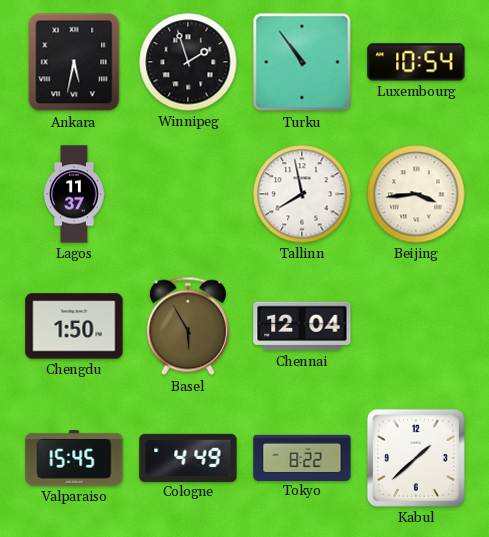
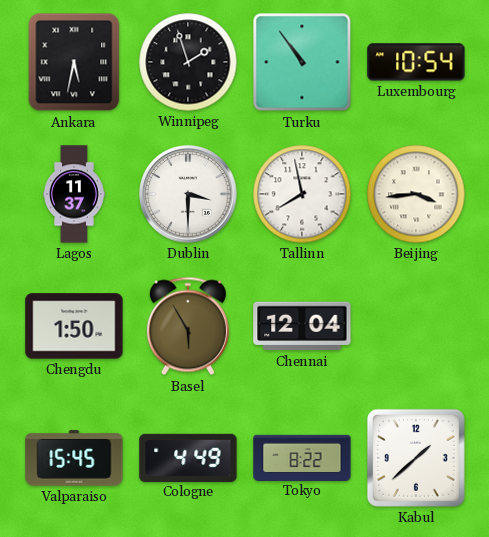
Dublin: none -> 3:30
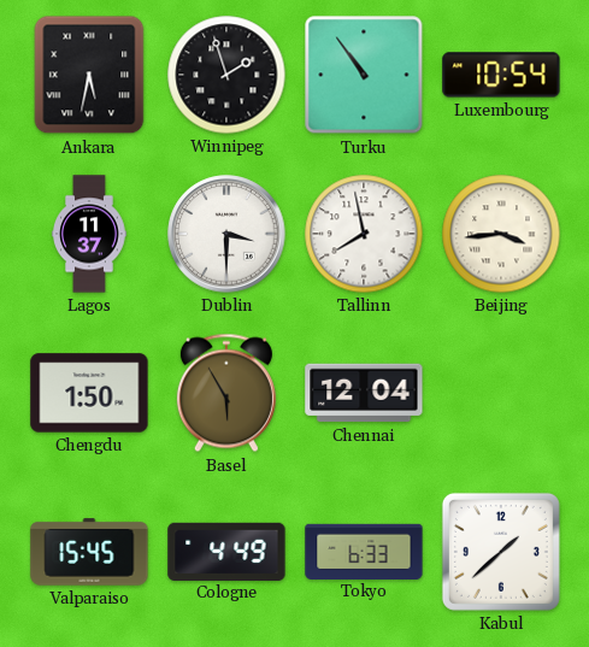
Tokyo: 8:22 -> 6:33
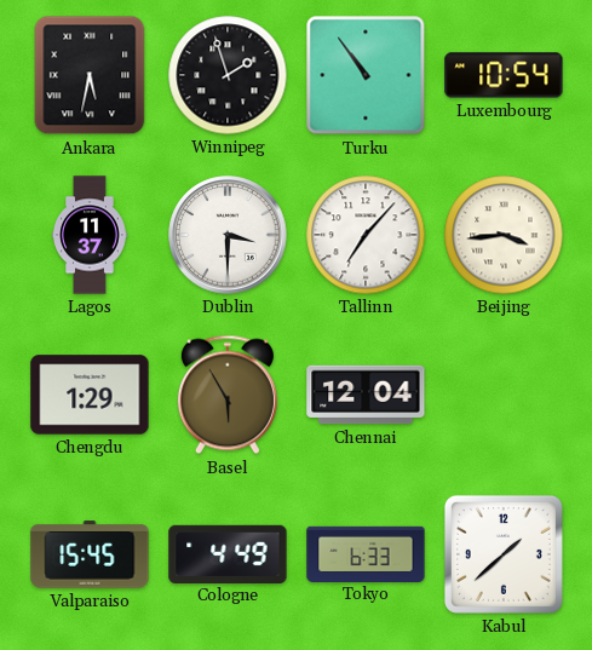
Tallinn: 7:58 -> 7:07
Chengdu: 1:50 -> 1:29
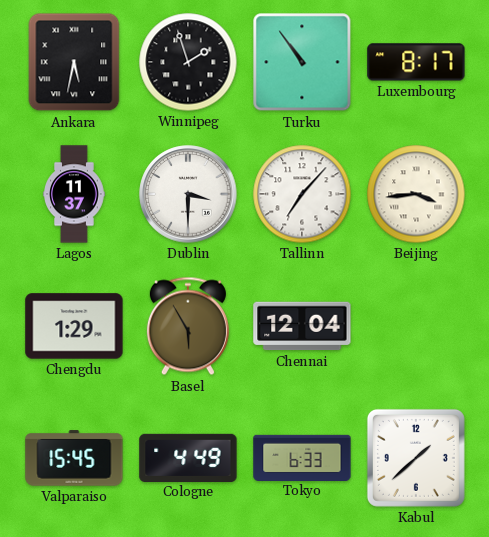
Luxembourg: 10:54 -> 8:17
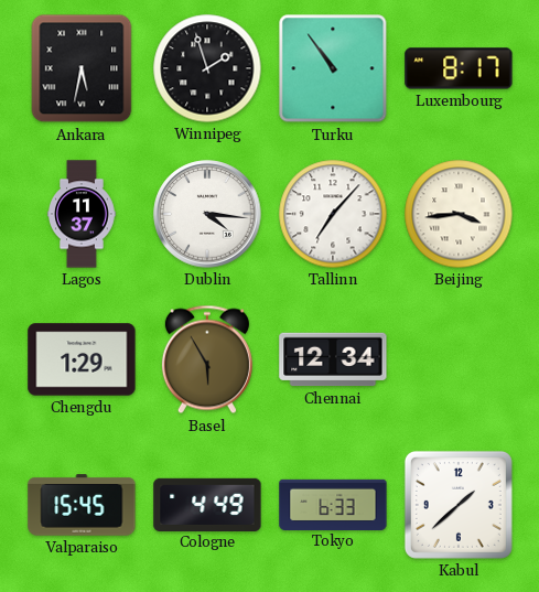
Dublin: 3:30 -> 4:16
Chennai: 12:04 -> 12:34
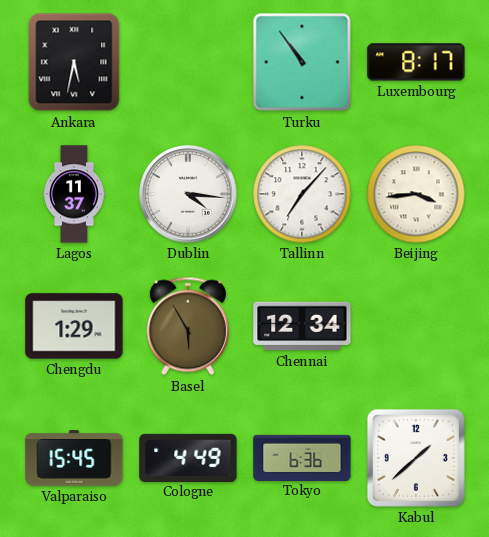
Winnipeg: 1:57 -> none
Tokyo: 6:33 -> 6:36
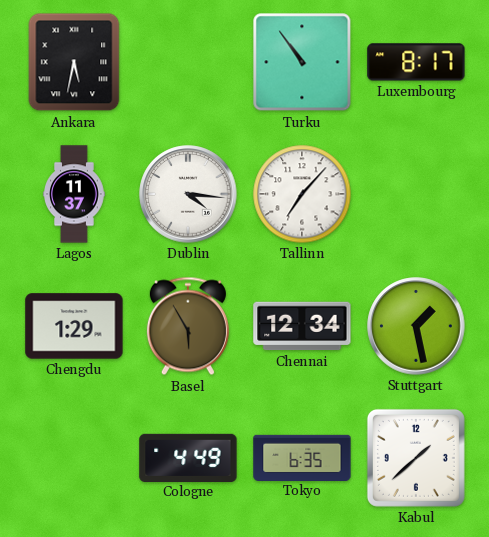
Beijing: 3:44 -> none
Stuttgart: none -> 1:28
Valparaiso: 15:45 -> none
Tokyo: 6:36 -> 6:35
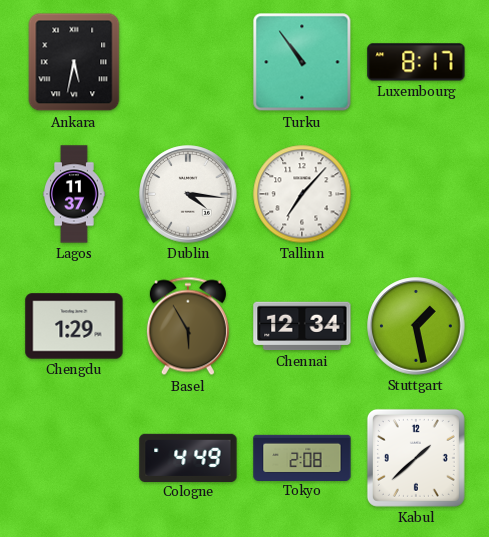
Tokyo: 6:35 -> 2:08
